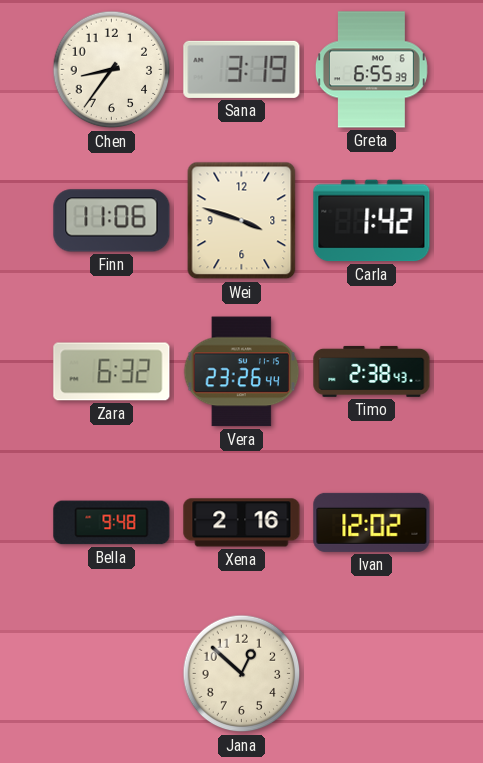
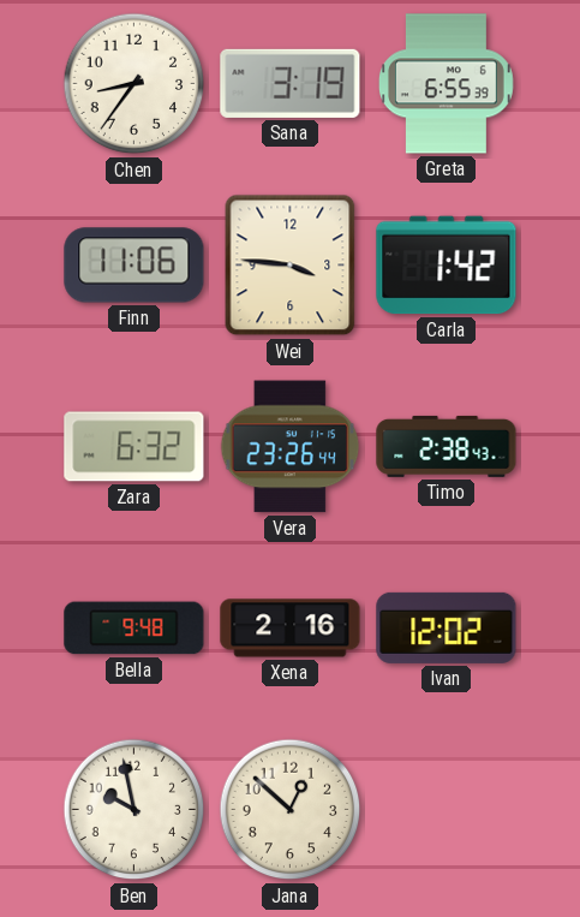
Wei: 3:48 -> 3:46
Ben: none -> 9:58
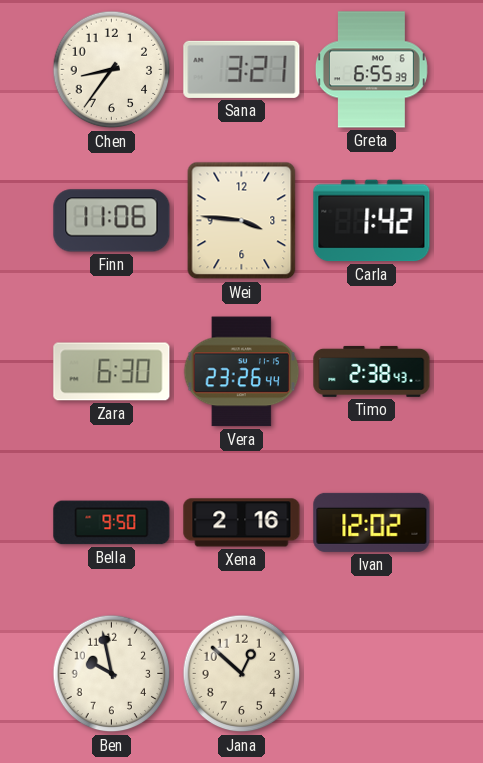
Sana: 3:19 -> 3:21
Zara: 6:32 -> 6:30
Bella: 9:48 -> 9:50
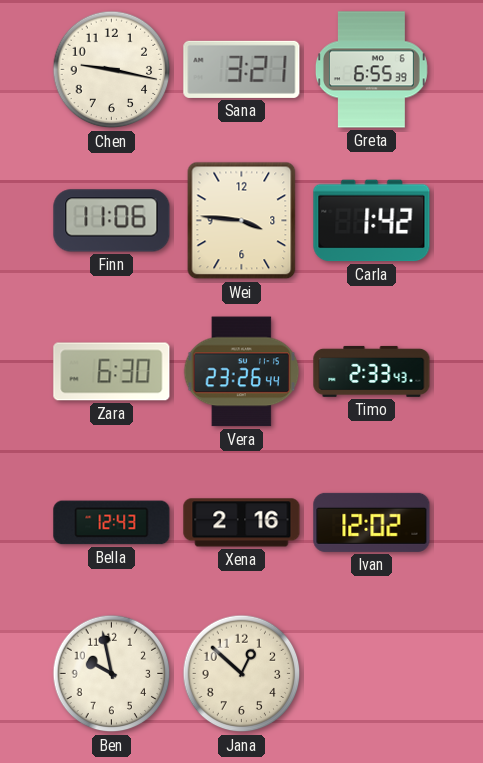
Chen: 8:36 -> 9:17
Timo: 2:38 -> 2:33
Bella: 9:50 -> 12:43
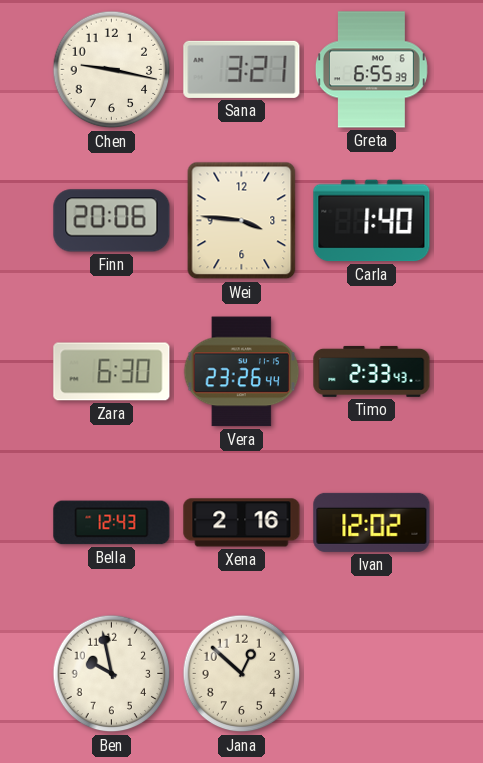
Finn: 11:06 -> 20:06
Carla: 1:42 -> 1:40
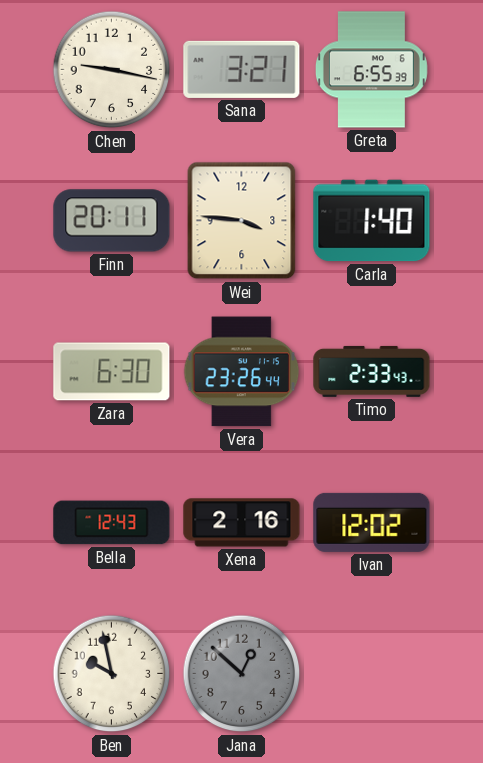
Finn: 20:06 -> 20:11
Jana dial: cream -> grey
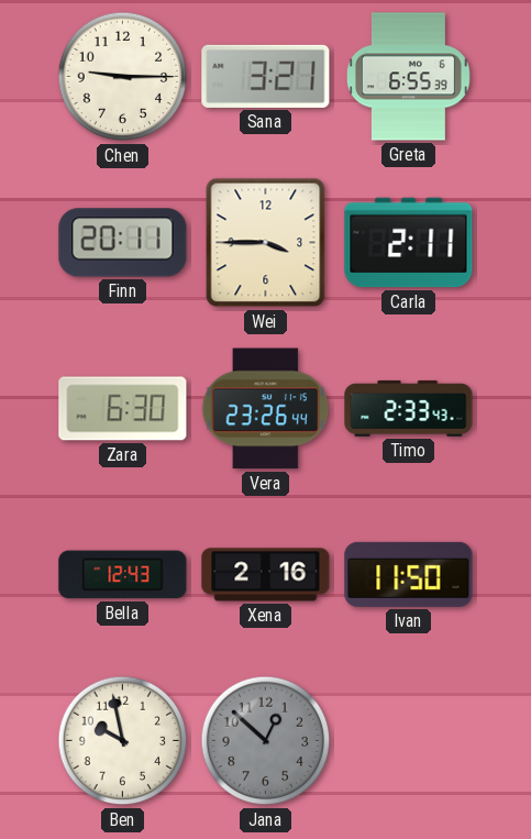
Chen: 9:17 -> 9:15
Wei: 3:46 -> 3:45
Carla: 1:40 -> 2:11
Ivan: 12:02 -> 11:50
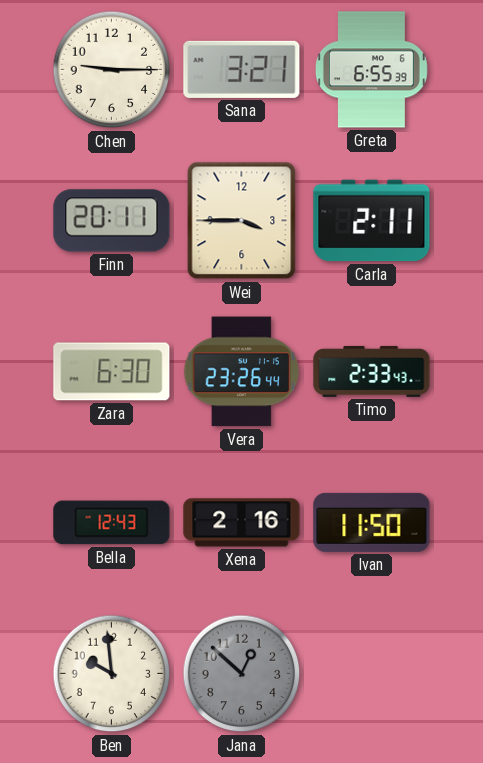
Ben: 9:58 -> 9:59
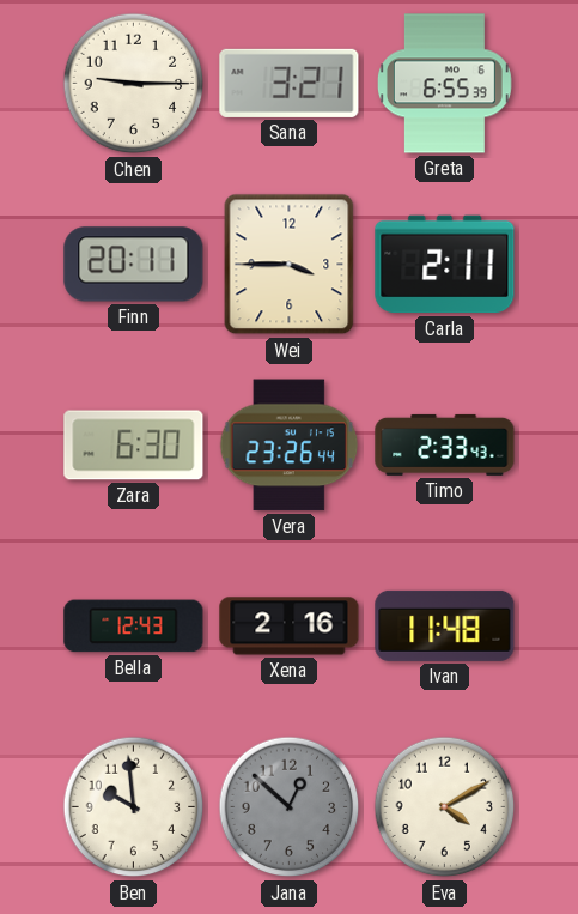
Ivan: 11:50 -> 11:48
Eva: none -> 4:10
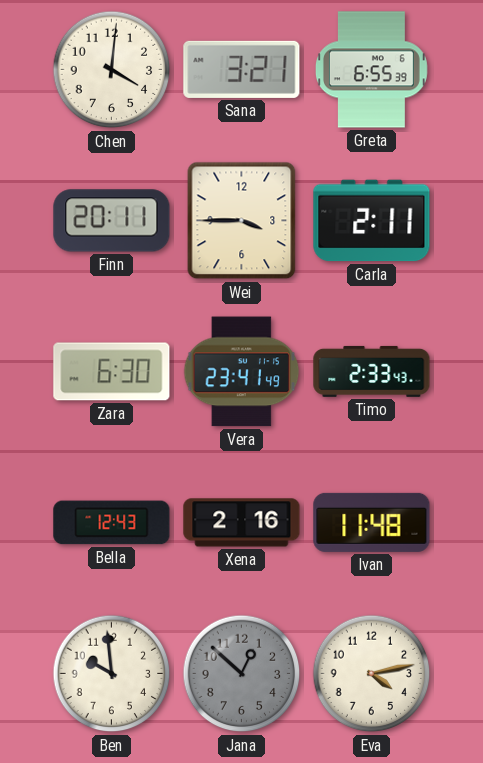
Chen: 9:15 -> 4:01
Vera: 23:26 -> 23:41
Eva: 4:10 -> 4:13
